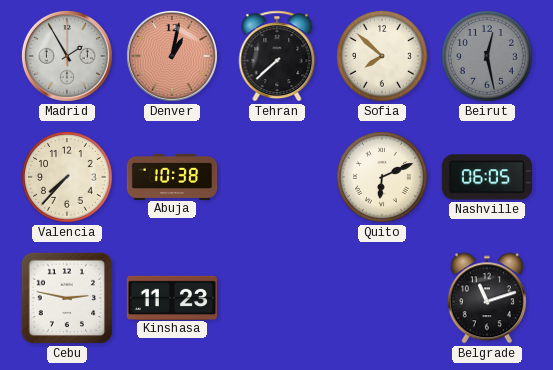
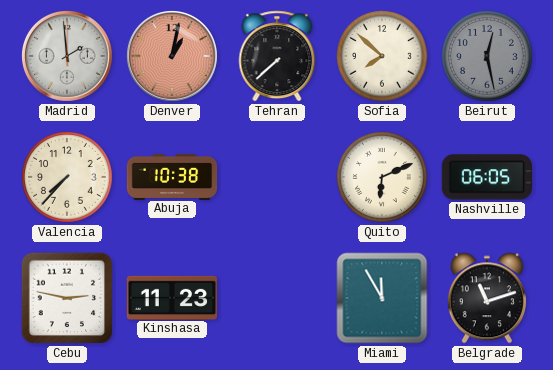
Madrid: 1:55 -> 1:59
Miami: none -> 11:55
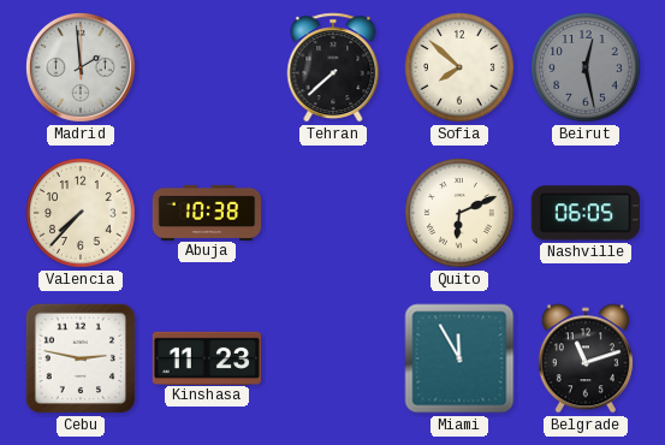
Denver: 1:02 -> none
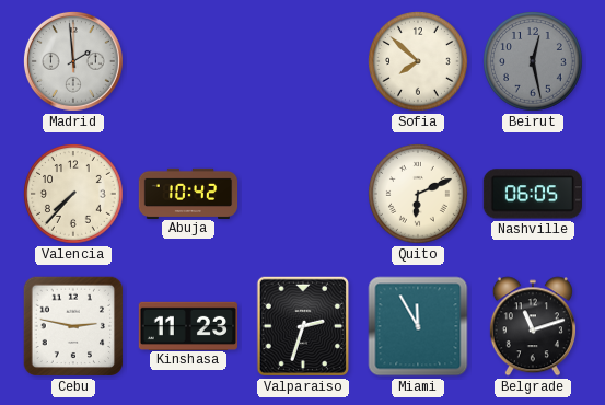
Tehran: 7:38 -> none
Abuja: 10:38 -> 10:42
Valparaiso: none -> 2:33
